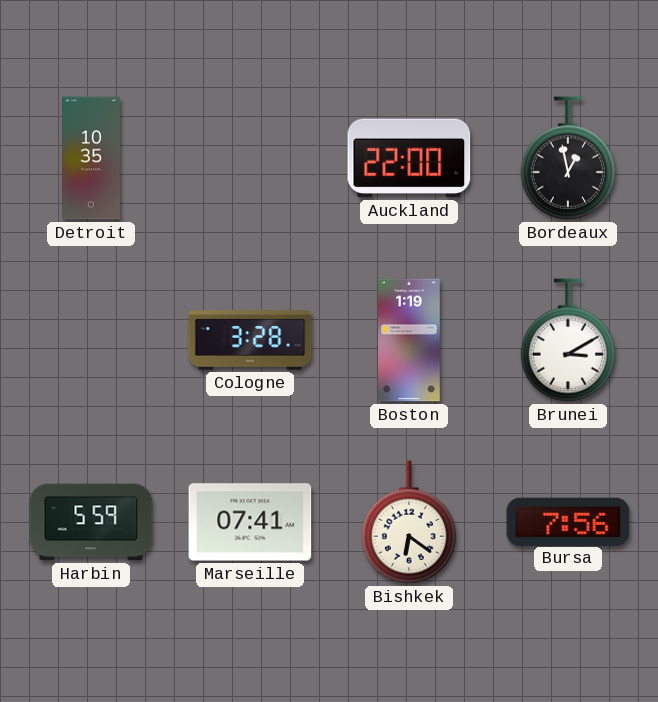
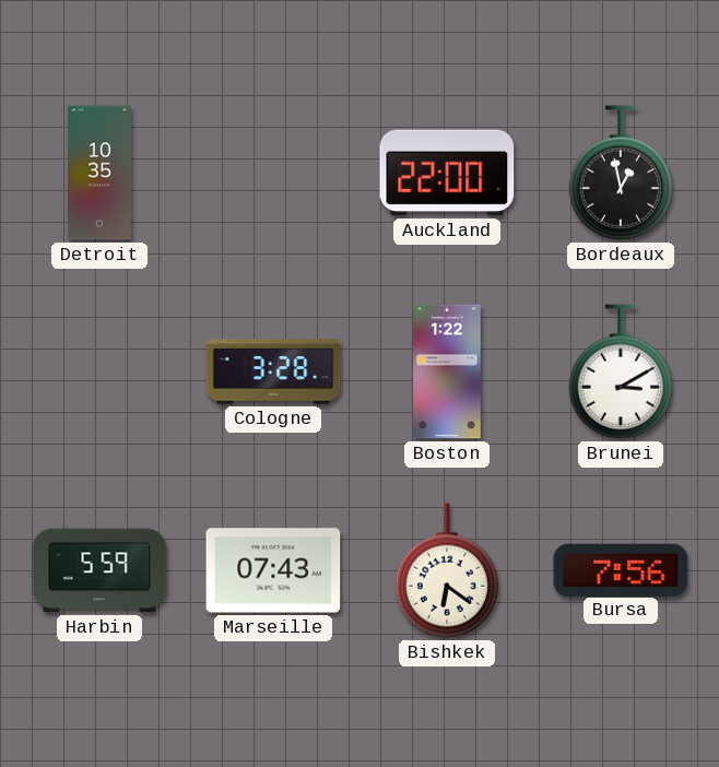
Boston: 1:19 -> 1:22
Marseille: 07:41 -> 07:43
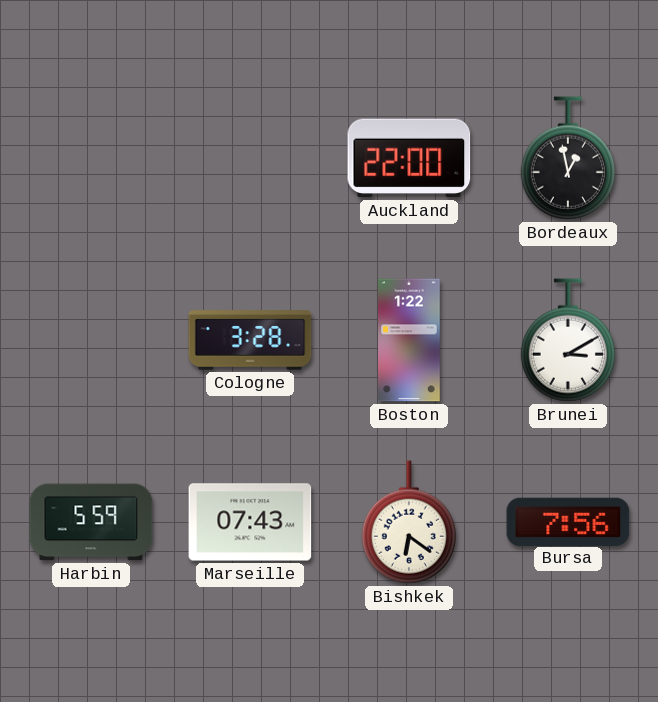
Detroit: 10:35 -> none
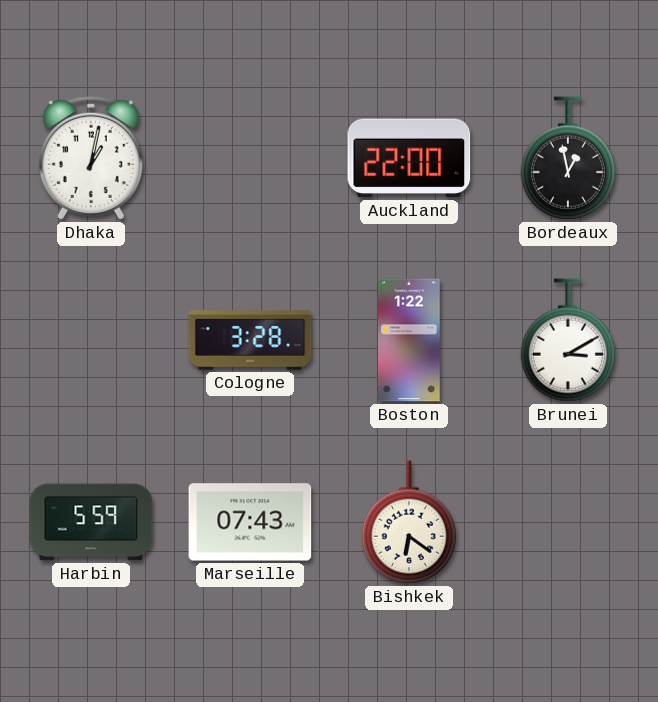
Dhaka: none -> 1:02
Bursa: 7:56 -> none
